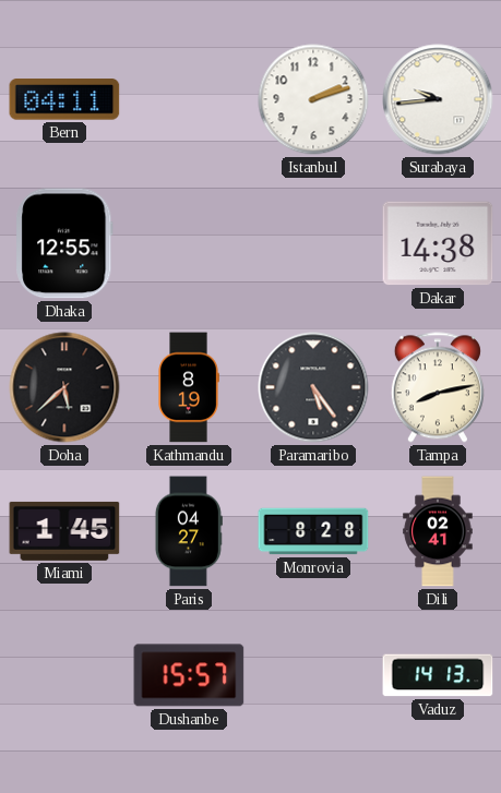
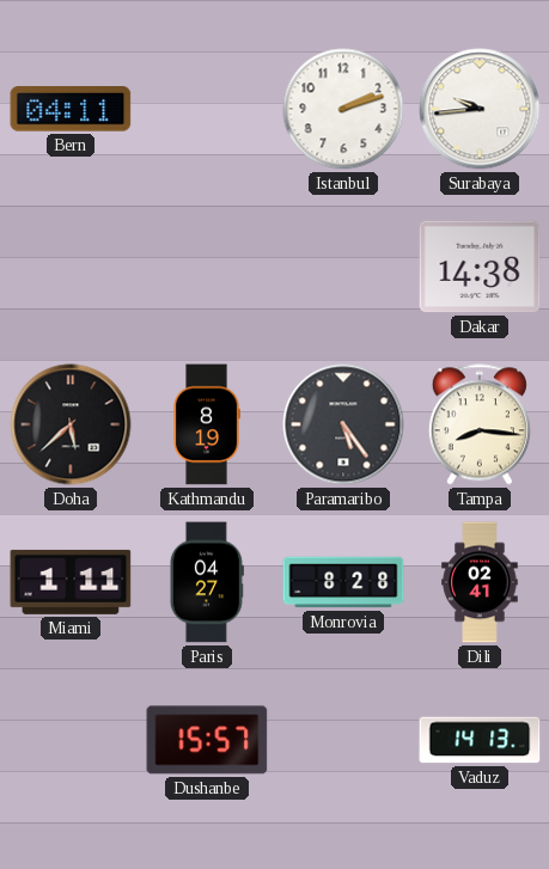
Dhaka: 12:55 -> none
Tampa: 8:13 -> 8:16
Miami: 1:45 -> 1:11
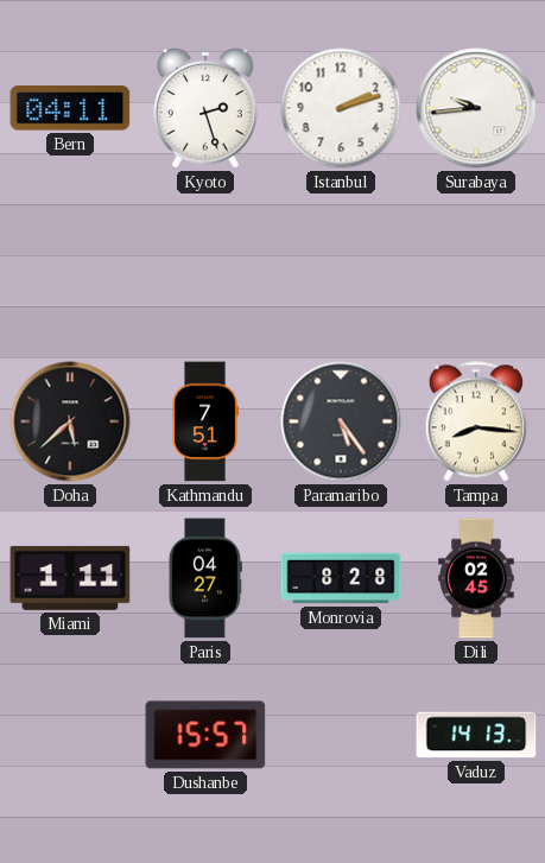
Kyoto: none -> 2:27
Dakar: 14:38 -> none
Kathmandu: 8:19 -> 7:51
Dili: 02:41 -> 02:45
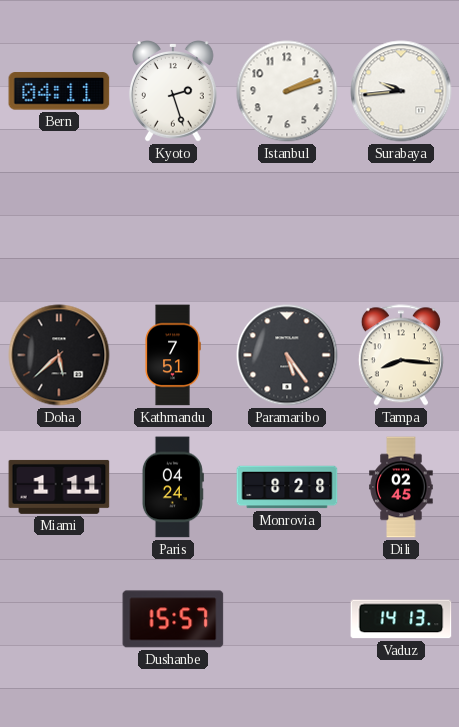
Paris: 04:27 -> 04:24
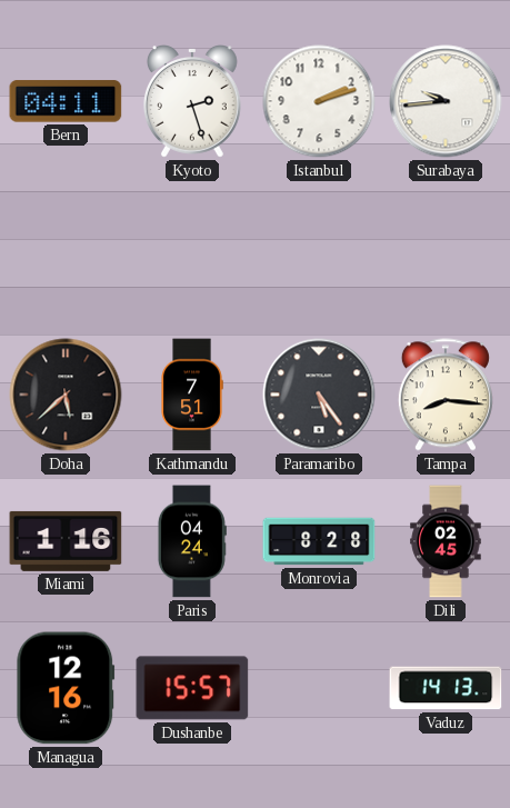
Miami: 1:11 -> 1:16
Managua: none -> 12:16
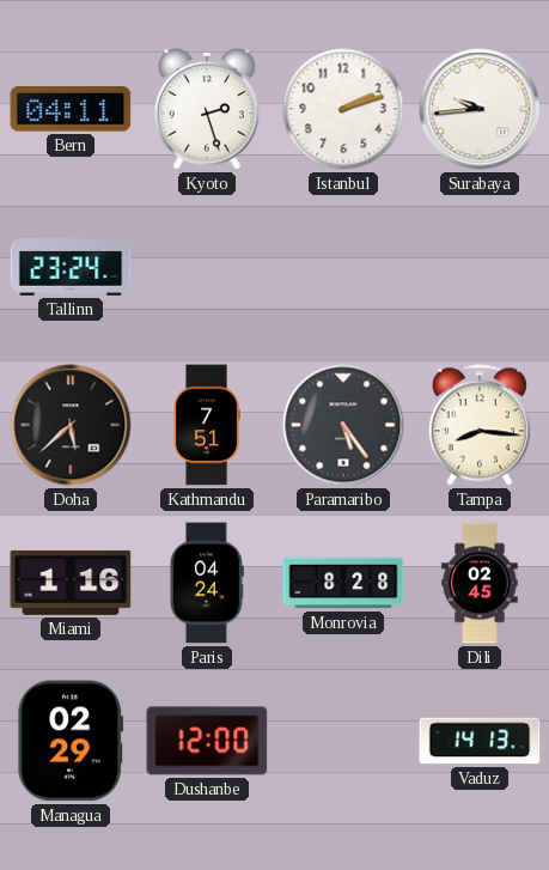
Tallinn: none -> 23:24
Managua: 12:16 -> 02:29
Dushanbe: 15:57 -> 12:00
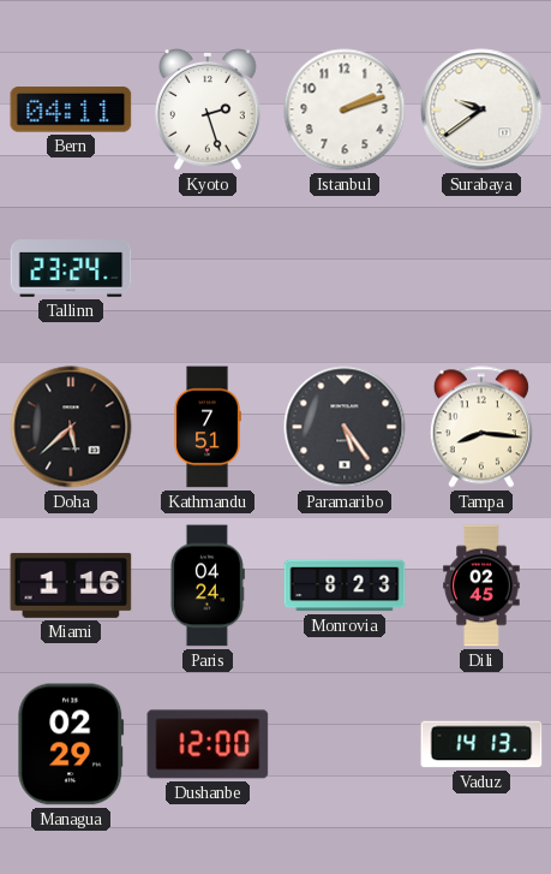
Surabaya: 9:44 -> 9:39
Monrovia: 8:28 -> 8:23
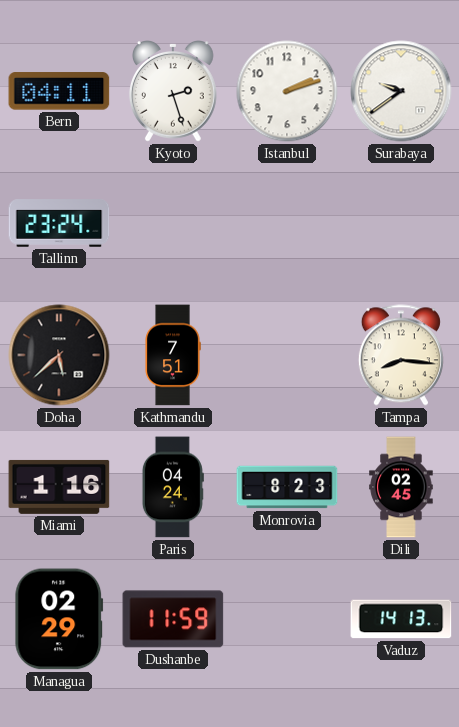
Paramaribo: 5:24 -> none
Dushanbe: 12:00 -> 11:59
